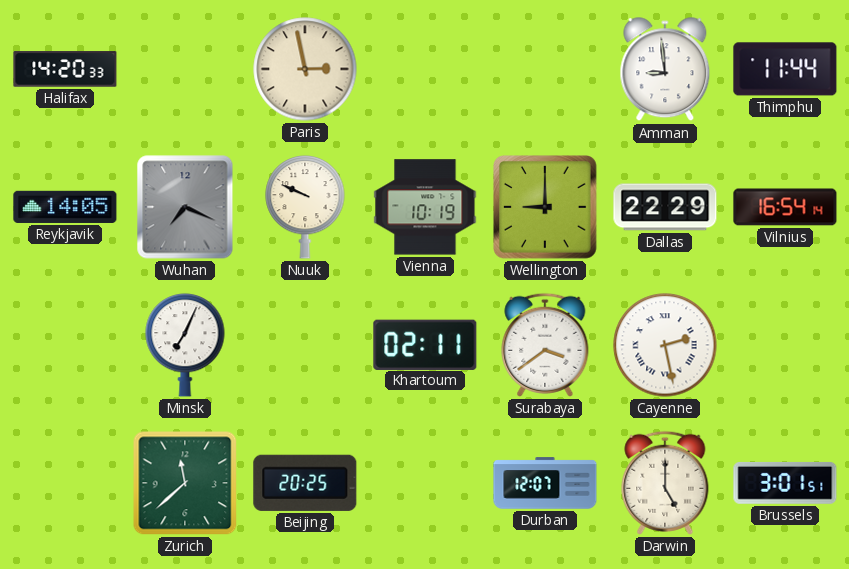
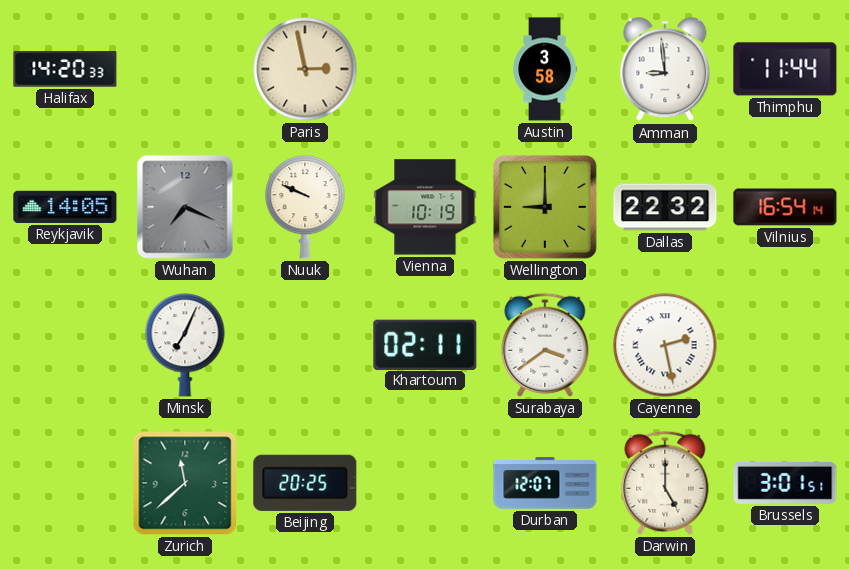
Austin: none -> 3:58
Dallas: 22:29 -> 22:32
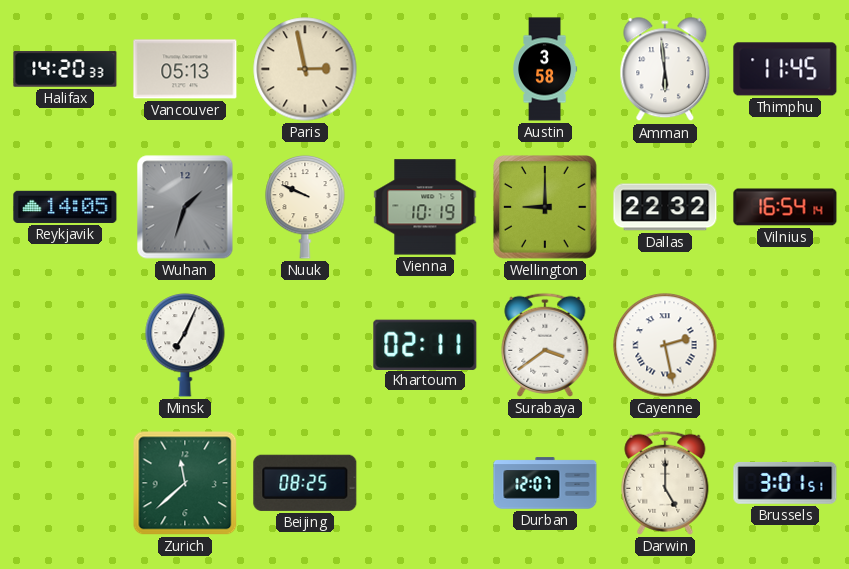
Vancouver: none -> 05:13
Amman: 8:59 -> 5:59
Thimphu: 11:44 -> 11:45
Wuhan: 7:19 -> 1:33
Beijing: 20:25 -> 08:25
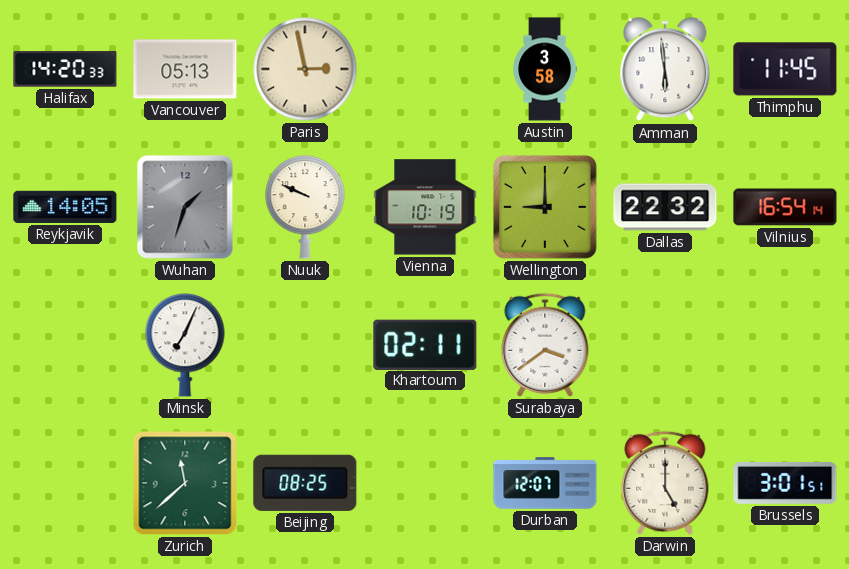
Cayenne: 2:28 -> none
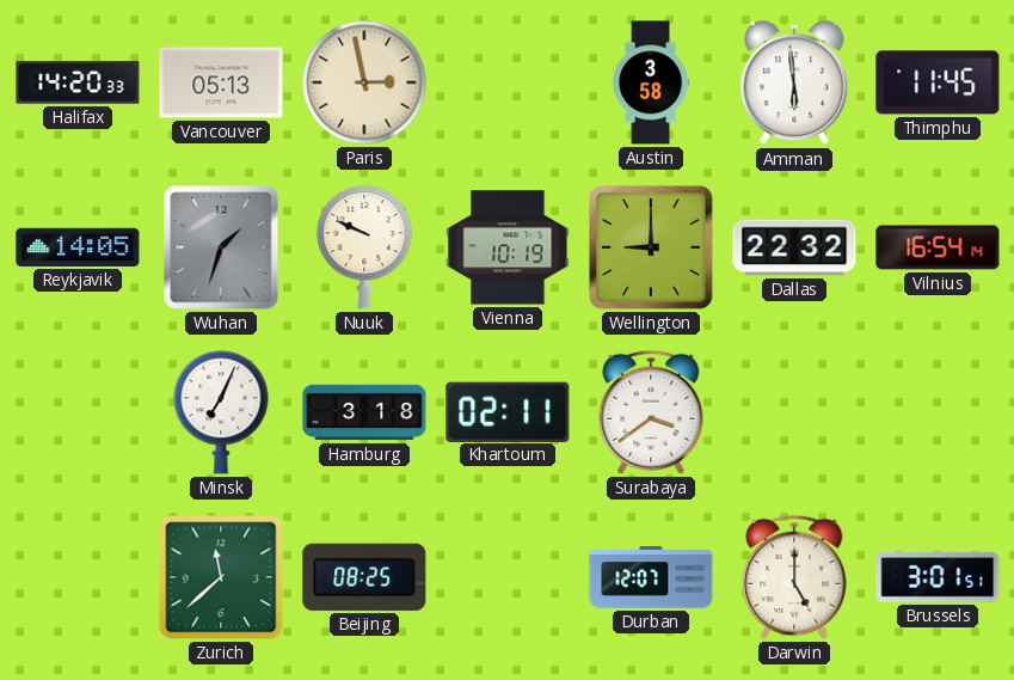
Hamburg: none -> 3:18
